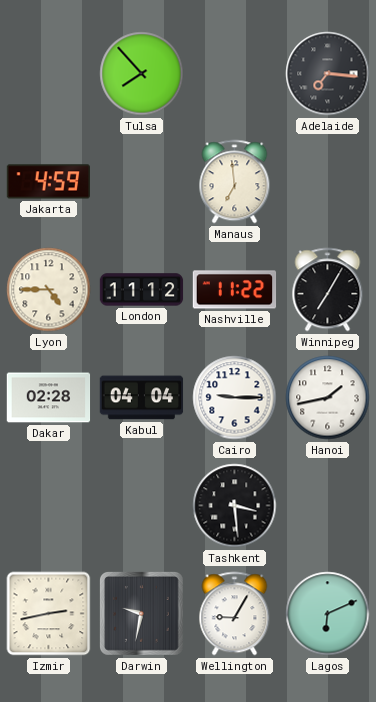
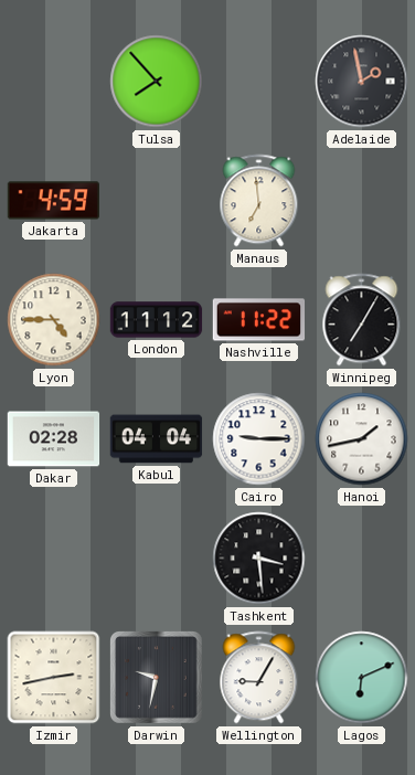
Adelaide: 7:16 -> 1:58
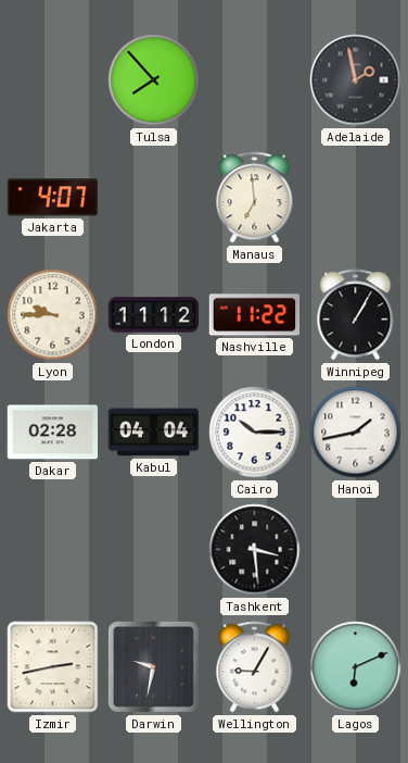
Jakarta: 4:59 -> 4:07
Lyon: 4:45 -> 9:45
Winnipeg: 7:05 -> 1:05
Cairo: 9:15 -> 10:15
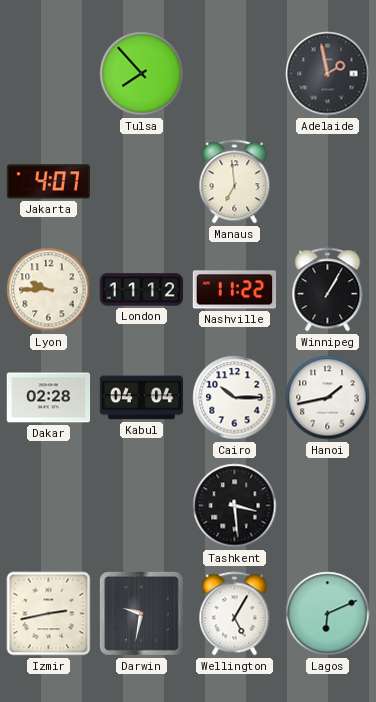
Wellington: 9:05 -> 5:05
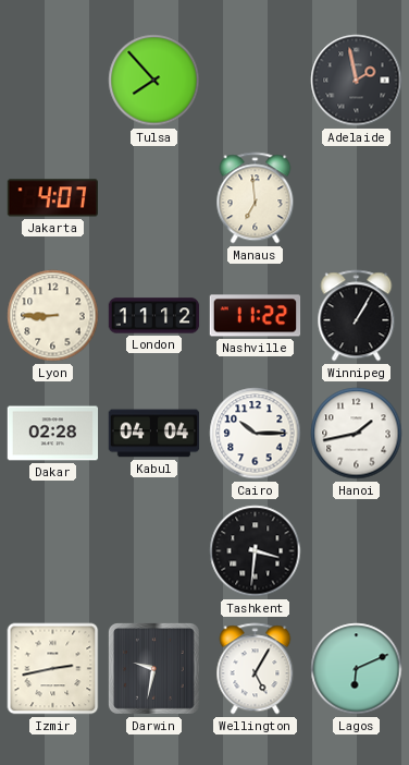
Lyon: 9:45 -> 8:45
Tashkent: 3:29 -> 3:31
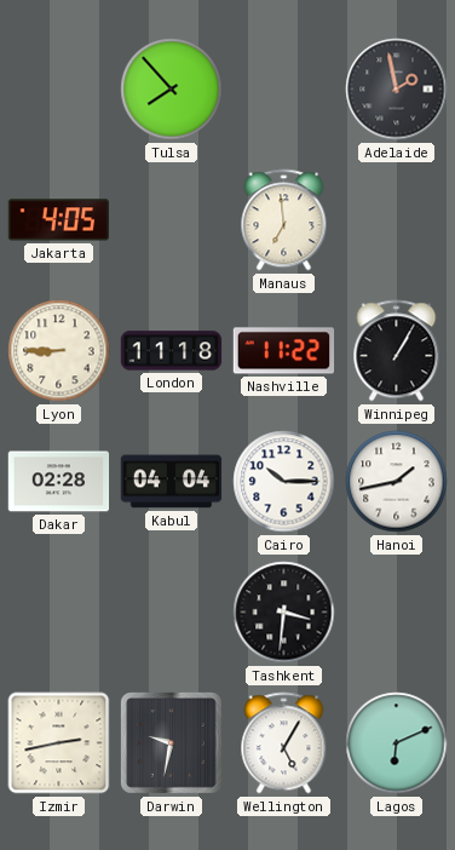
Jakarta: 4:07 -> 4:05
London: 11:12 -> 11:18
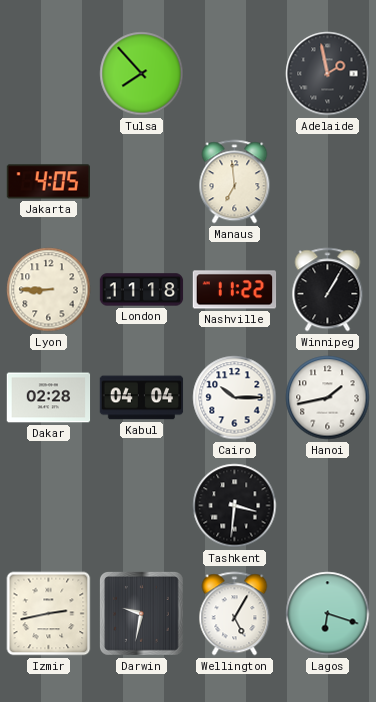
Lagos: 6:11 -> 6:18
